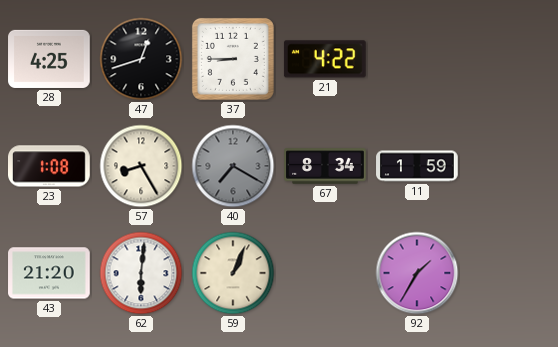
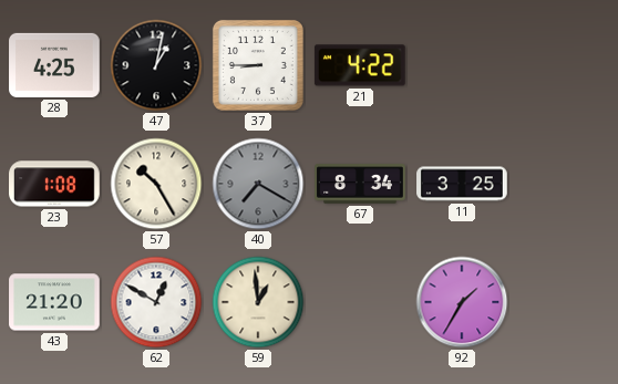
47: 12:42 -> 1:02
57: 8:25 -> 10:25
11: 1:59 -> 3:25
62: 6:01 -> 12:50
59: 1:04 -> 12:59
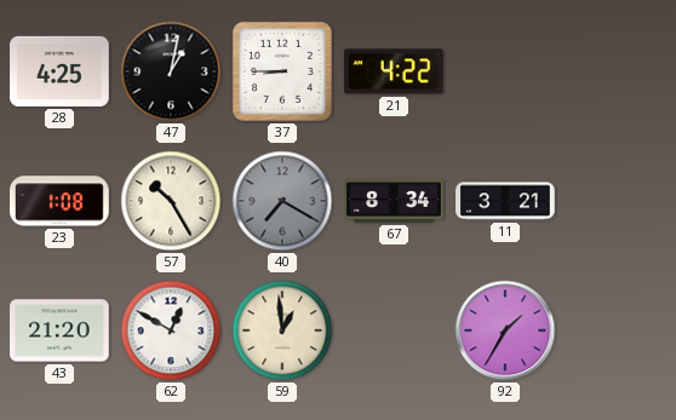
11: 3:25 -> 3:21
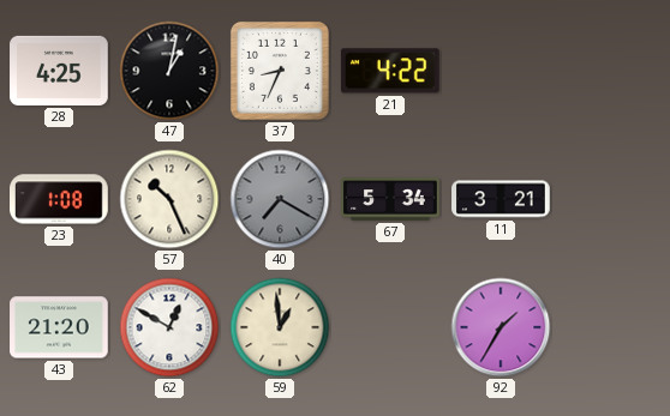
37: 8:45 -> 8:34
57: 10:25 -> 10:26
67: 8:34 -> 5:34
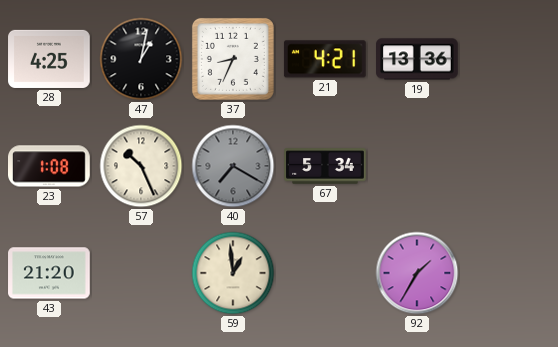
21: 4:22 -> 4:21
19: none -> 13:36
11: 3:21 -> none
62: 12:50 -> none
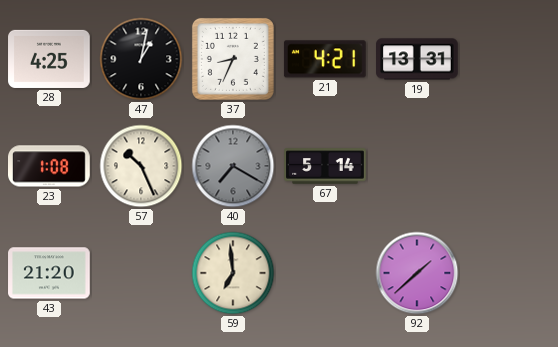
19: 13:36 -> 13:31
67: 5:34 -> 5:14
59: 12:59 -> 6:59
92: 1:35 -> 1:38
